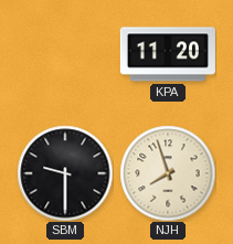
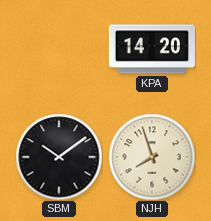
KPA: 11:20 -> 14:20
SBM: 9:30 -> 10:09
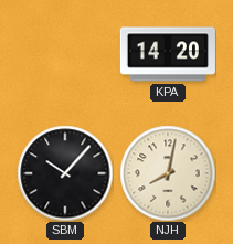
SBM: 10:09 -> 10:07
NJH: 7:57 -> 8:02
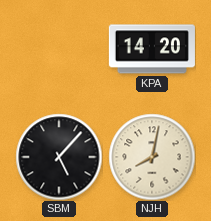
SBM: 10:07 -> 5:07
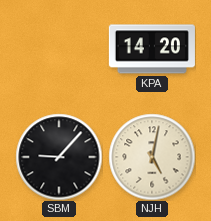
SBM: 5:07 -> 9:07
NJH: 8:02 -> 5:02
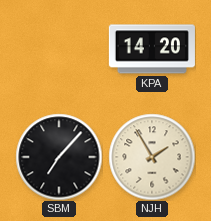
SBM: 9:07 -> 7:07
NJH: 5:02 -> 1:55
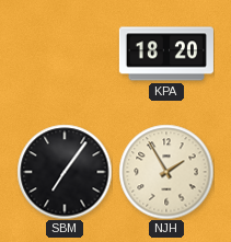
KPA: 14:20 -> 18:20
SBM: 7:07 -> 7:06
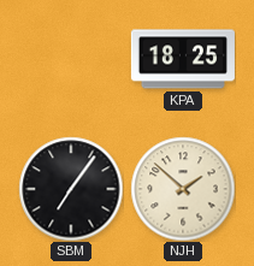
KPA: 18:20 -> 18:25
NJH: 1:55 -> 1:52
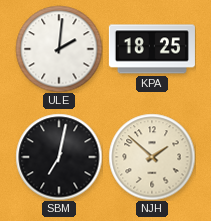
ULE: none -> 2:01
SBM: 7:06 -> 7:02
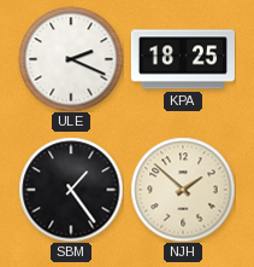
ULE: 2:01 -> 2:19
SBM: 7:02 -> 1:24
